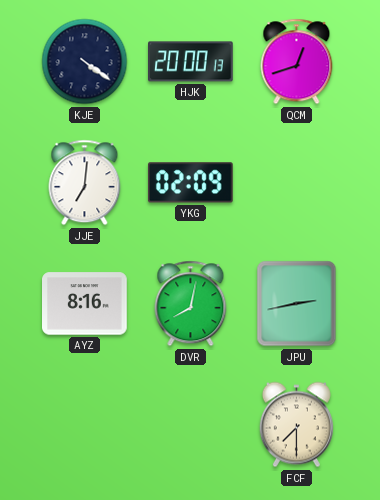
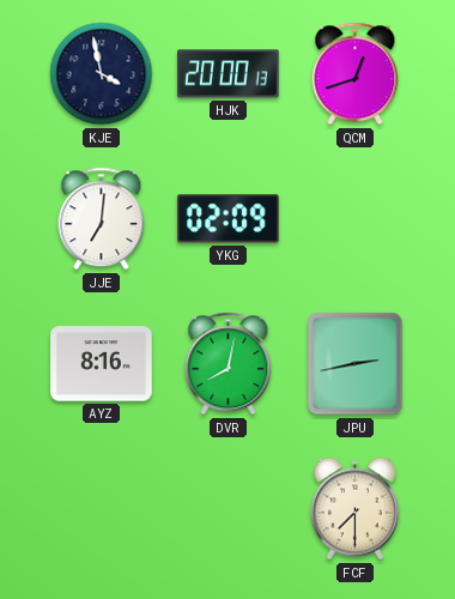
KJE: 4:21 -> 3:58
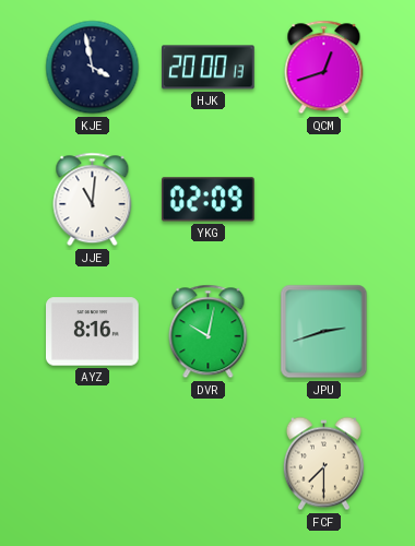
JJE: 7:01 -> 11:01
DVR: 8:02 -> 10:02
JPU: 2:43 -> 2:42
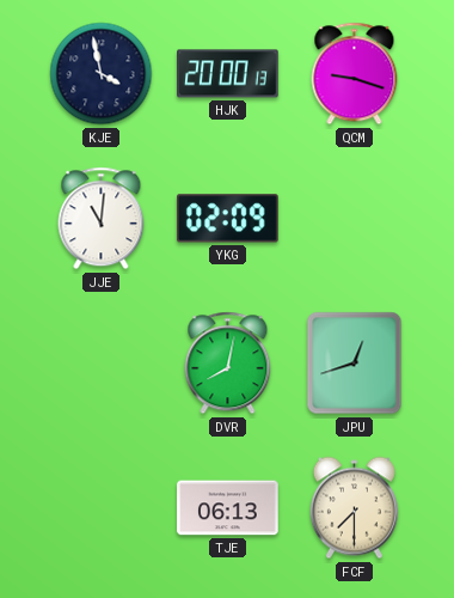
QCM: 12:42 -> 9:18
AYZ: 8:16 -> none
DVR: 10:02 -> 8:02
JPU: 2:42 -> 12:42
TJE: none -> 06:13
